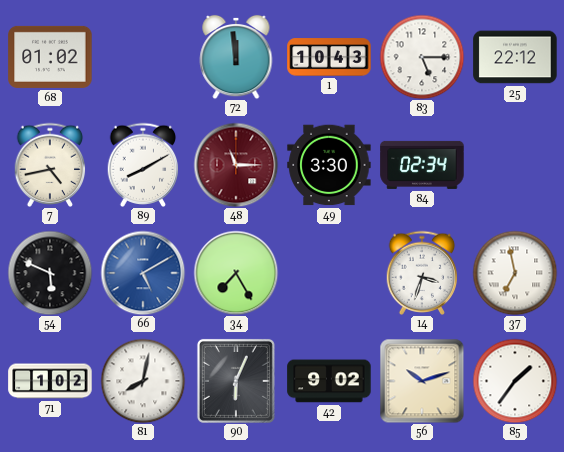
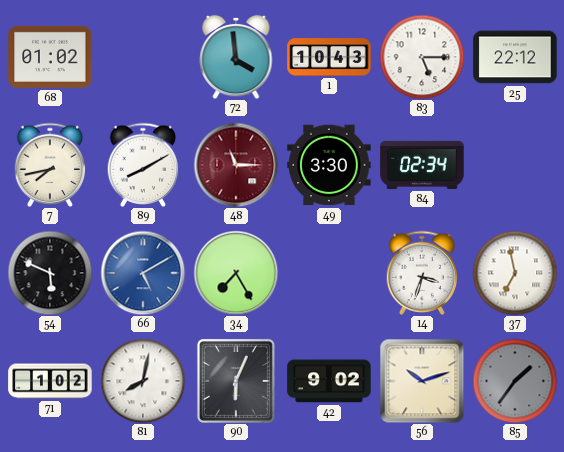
72: 11:59 -> 3:59
7: 4:43 -> 7:43
85 dial: white -> grey
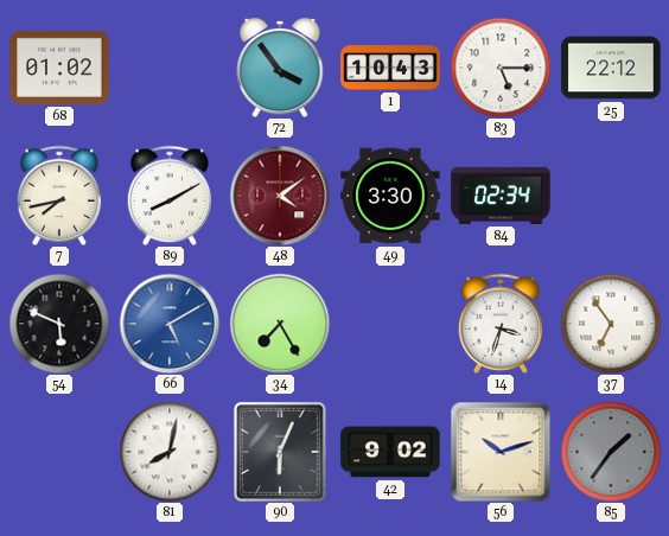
72: 3:59 -> 3:54
48: 11:15 -> 4:09
37: 6:58 -> 6:54
71: 1:02 -> none
